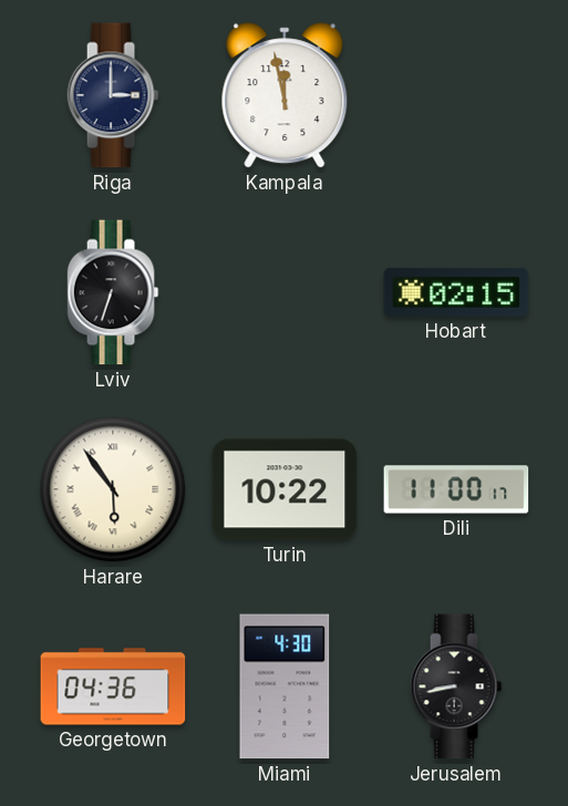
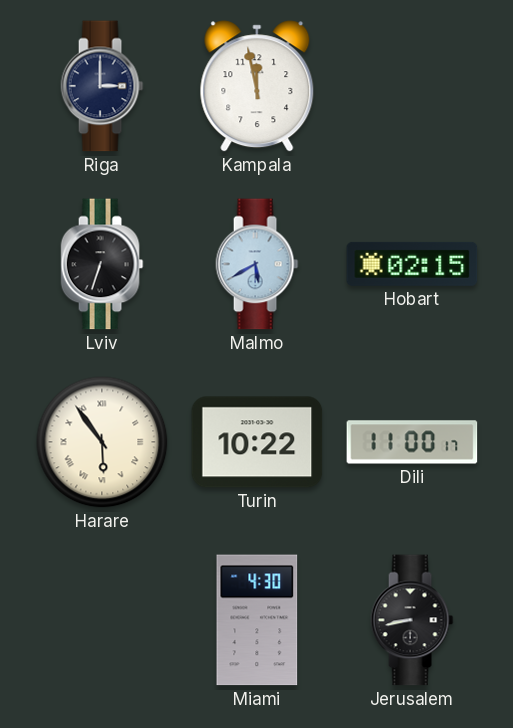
Malmo: none -> 5:40
Georgetown: 04:36 -> none
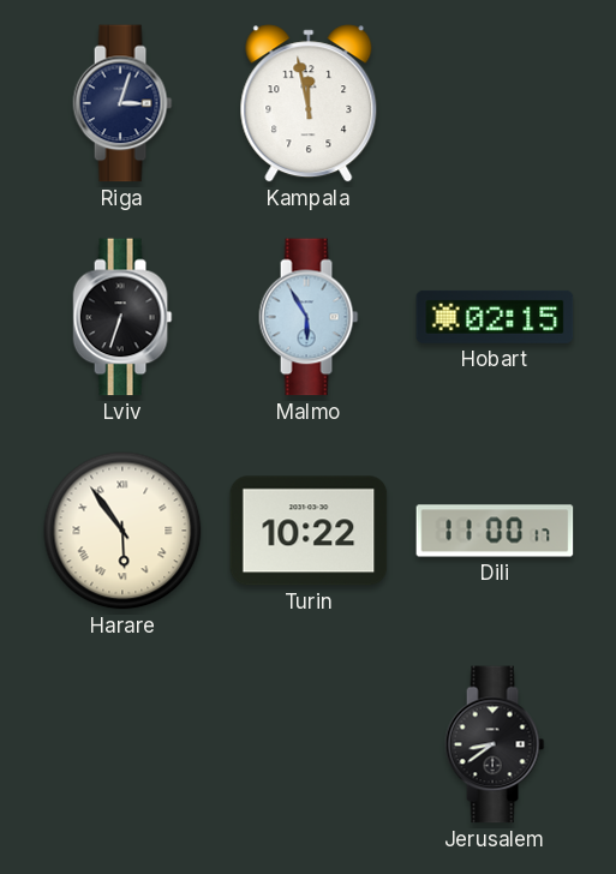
Riga: 3:00 -> 3:03
Malmo: 5:40 -> 5:55
Miami: 4:30 -> none
Jerusalem: 8:43 -> 8:39
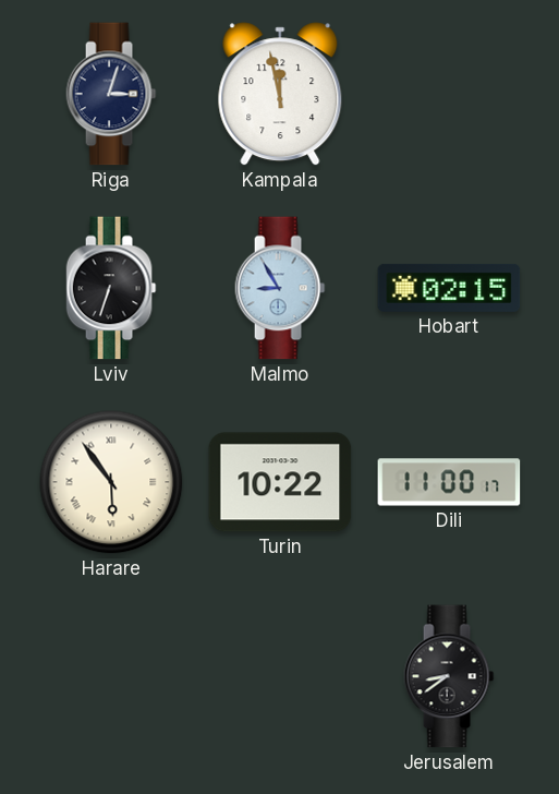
Malmo: 5:55 -> 8:55
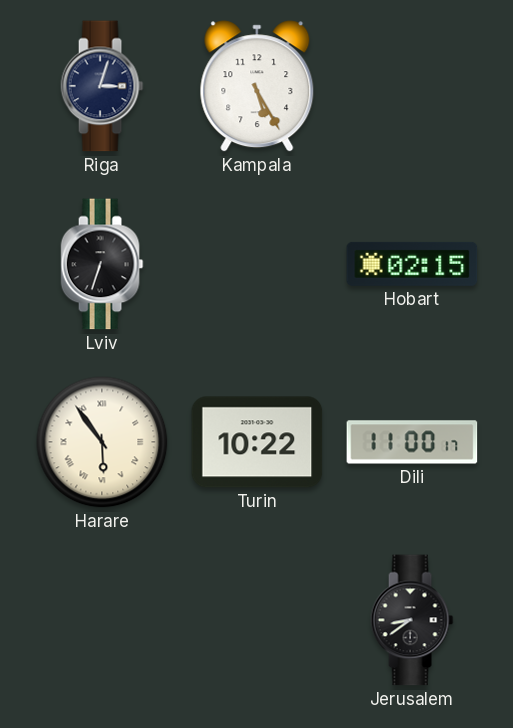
Kampala: 11:58 -> 5:25
Malmo: 8:55 -> none
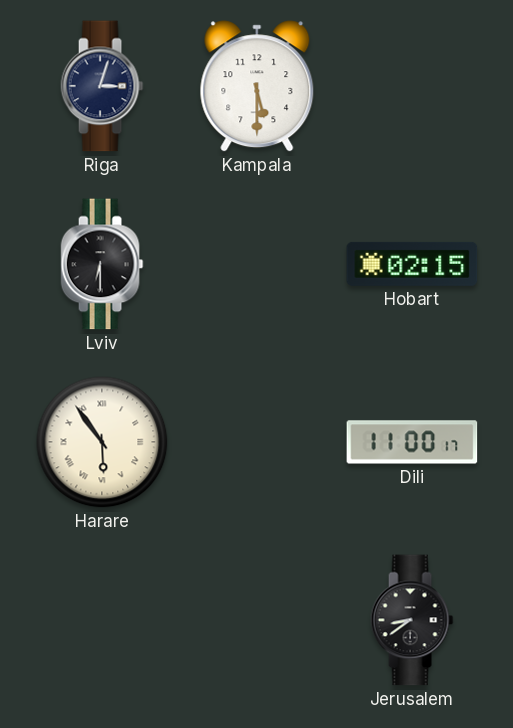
Kampala: 5:25 -> 5:30
Lviv: 6:33 -> 6:30
Turin: 10:22 -> none
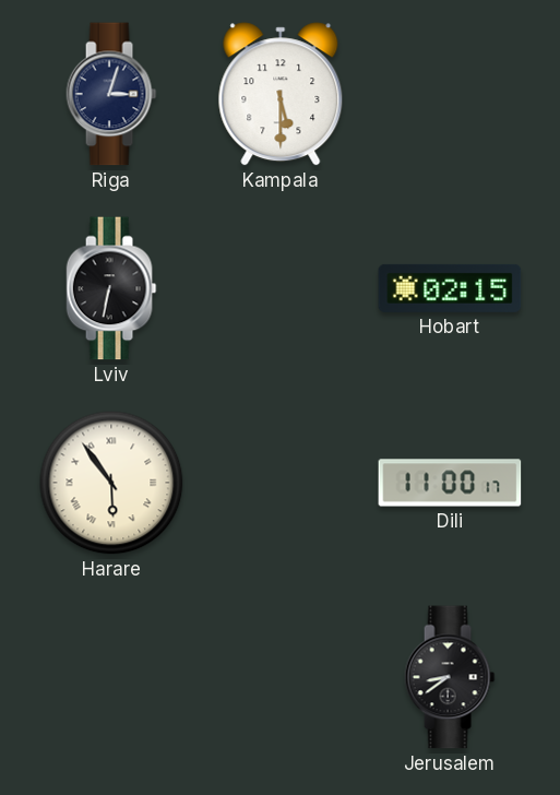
Lviv: 6:30 -> 6:32
